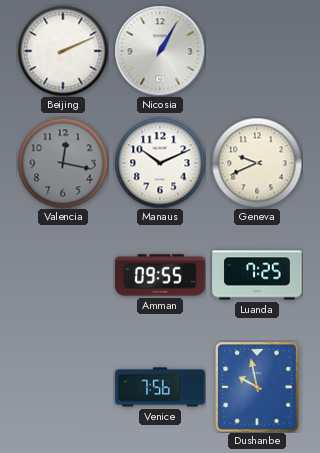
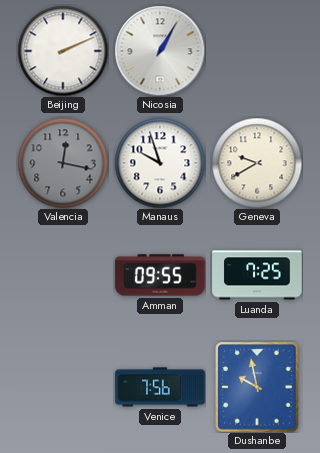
Manaus: 10:11 -> 9:57
Geneva: 9:41 -> 9:40
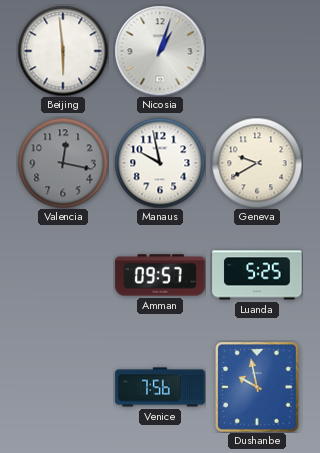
Beijing: 2:11 -> 5:59
Nicosia: 1:05 -> 1:03
Manaus: 9:57 -> 9:58
Amman: 09:55 -> 09:57
Luanda: 7:25 -> 5:25
